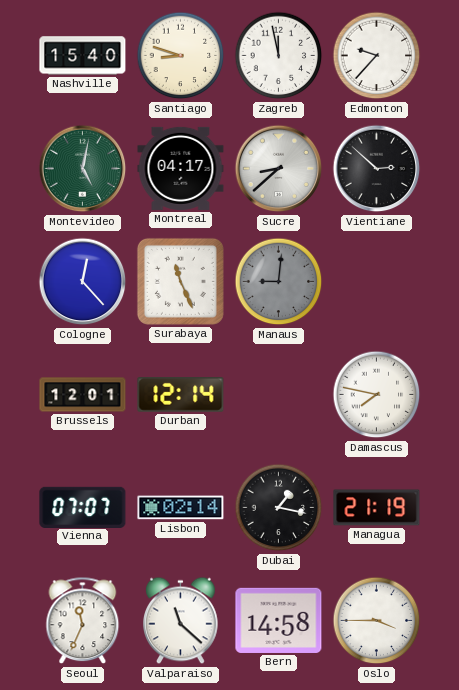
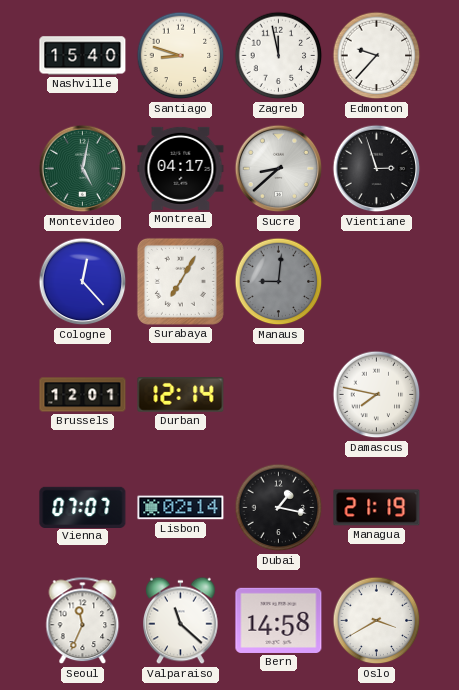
Vientiane: 2:52 -> 2:57
Surabaya: 11:26 -> 7:05
Oslo: 3:45 -> 3:40
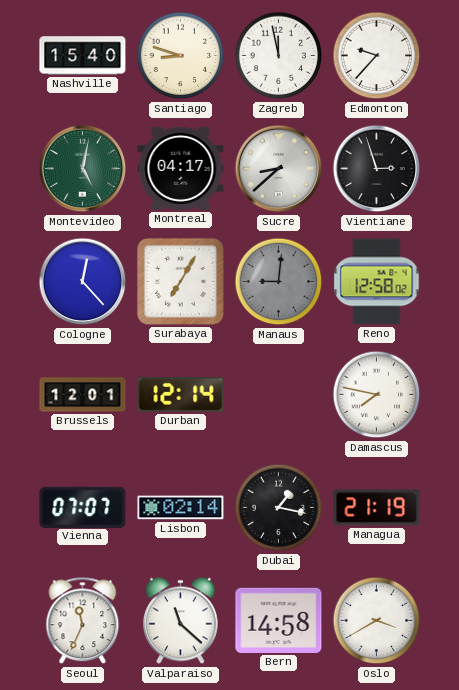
Reno: none -> 12:58
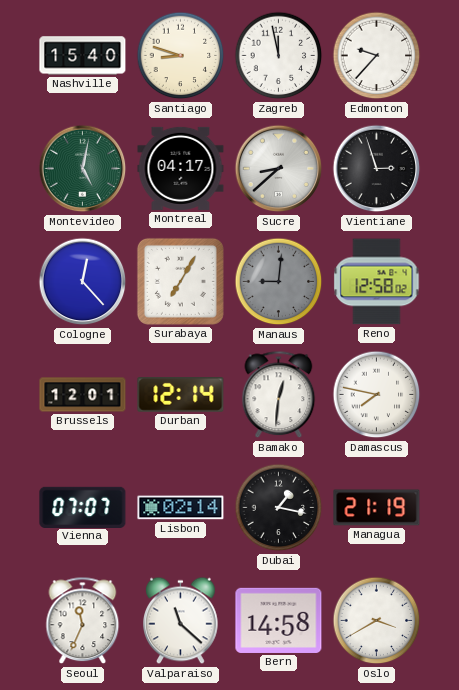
Bamako: none -> 12:31
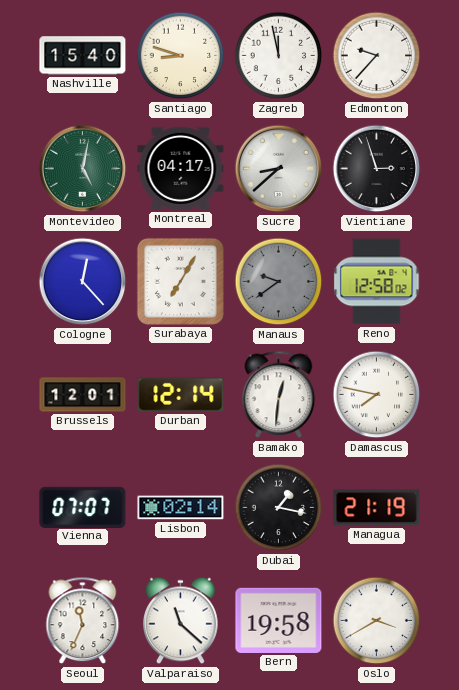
Manaus: 9:01 -> 9:39
Bern: 14:58 -> 19:58
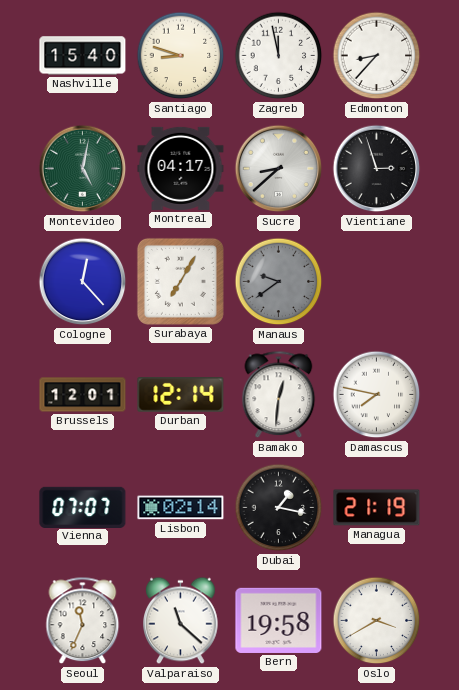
Edmonton: 9:37 -> 8:37
Reno: 12:58 -> none
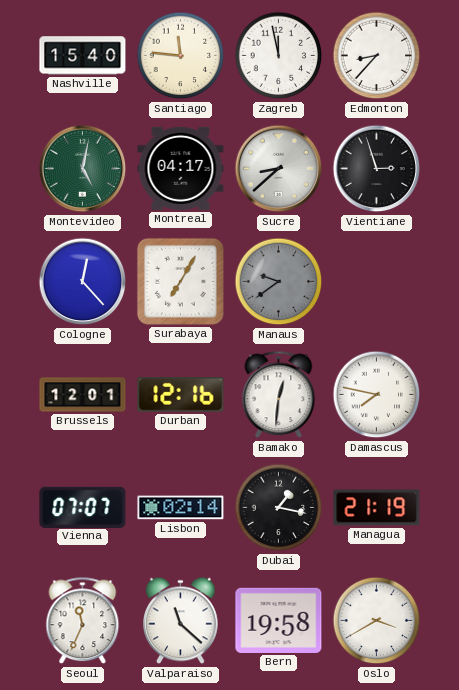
Santiago: 8:48 -> 11:46
Durban: 12:14 -> 12:16
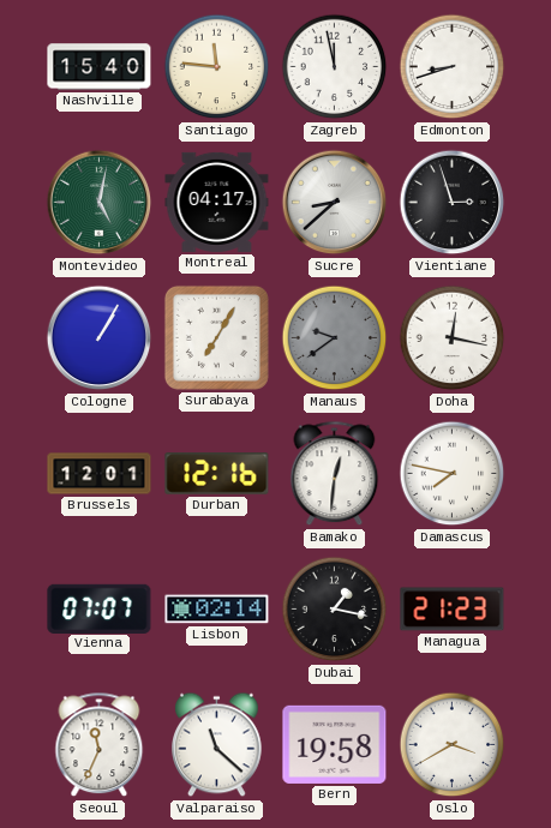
Edmonton: 8:37 -> 8:42
Cologne: 12:23 -> 1:05
Doha: none -> 12:17
Managua: 21:19 -> 21:23
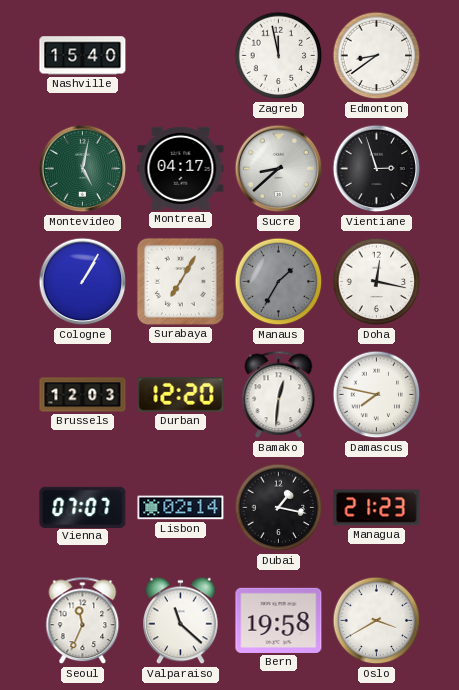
Santiago: 11:46 -> none
Edmonton: 8:42 -> 8:39
Manaus: 9:39 -> 1:35
Brussels: 12:01 -> 12:03
Durban: 12:16 -> 12:20
